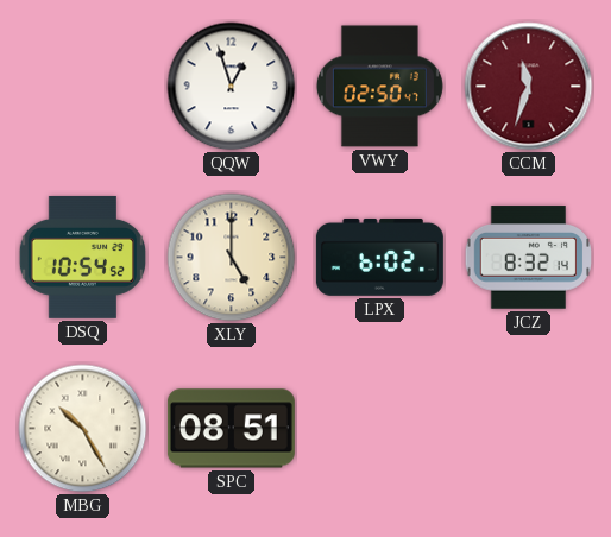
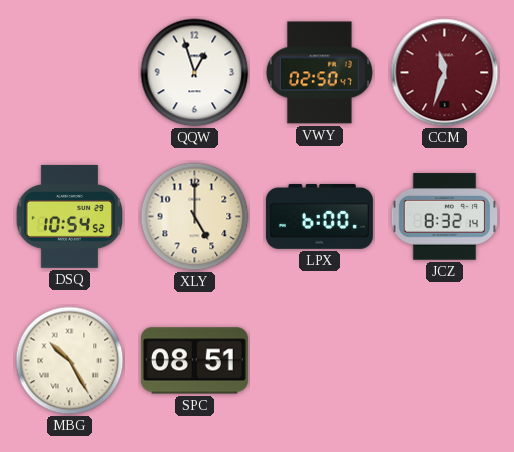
LPX: 6:02 -> 6:00
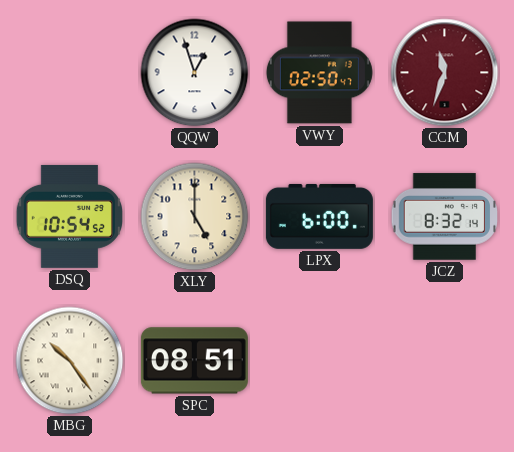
MBG: 10:25 -> 10:24
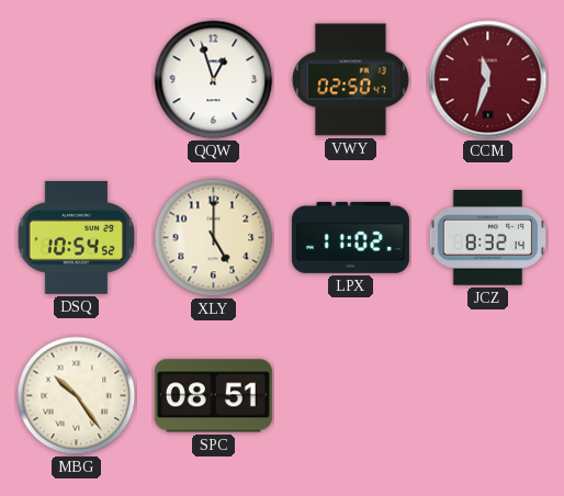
LPX: 6:00 -> 11:02
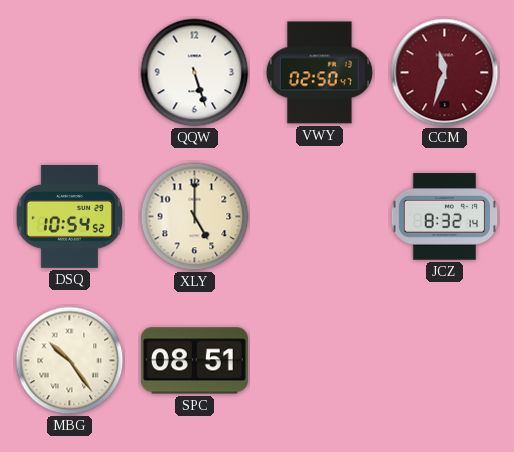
QQW: 12:57 -> 5:27
LPX: 11:02 -> none
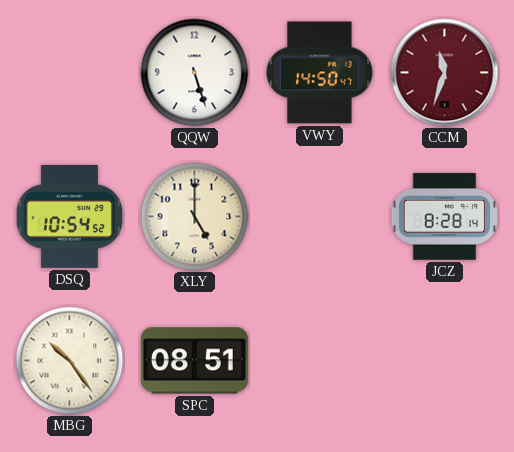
VWY: 02:50 -> 14:50
JCZ: 8:32 -> 8:28
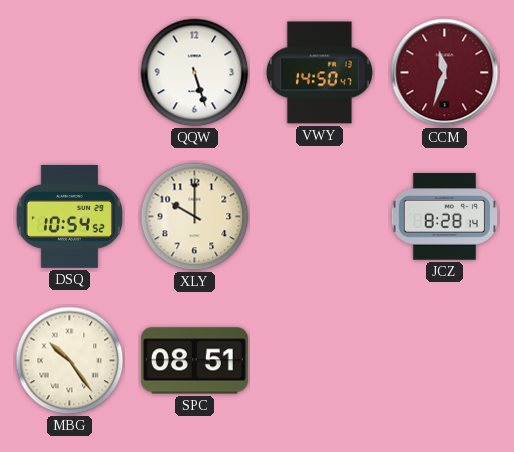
XLY: 5:00 -> 10:00
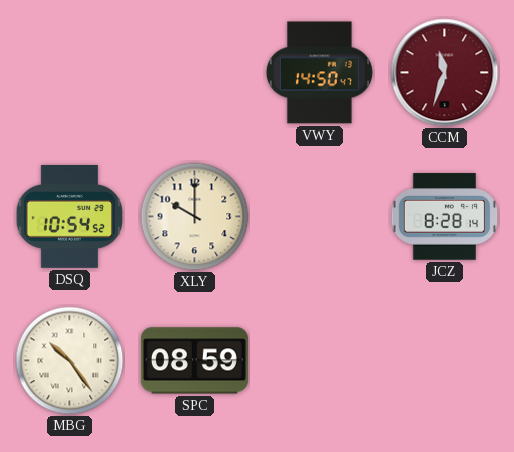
QQW: 5:27 -> none
SPC: 08:51 -> 08:59
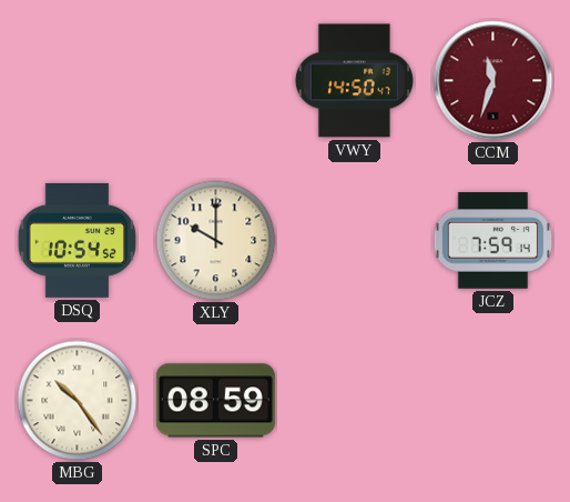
JCZ: 8:28 -> 7:59
